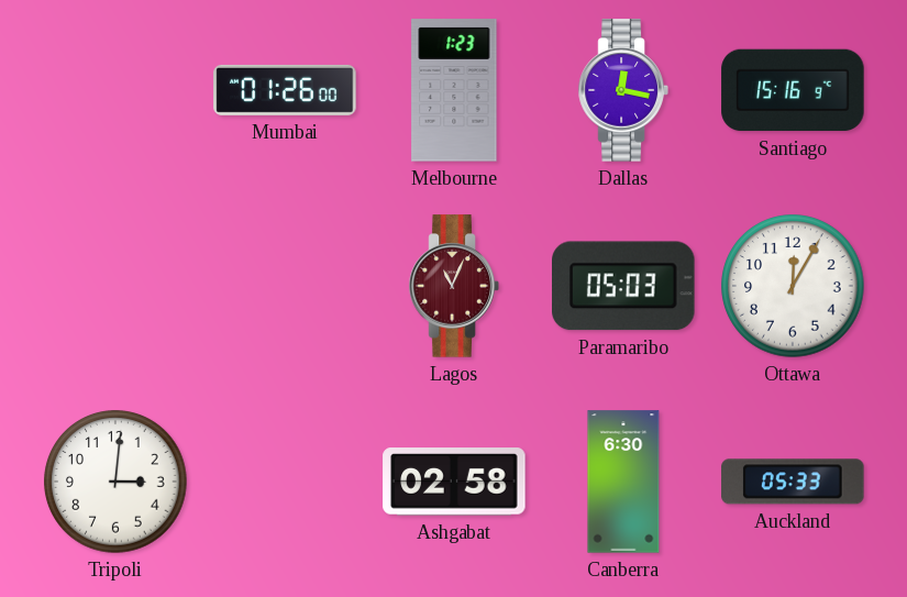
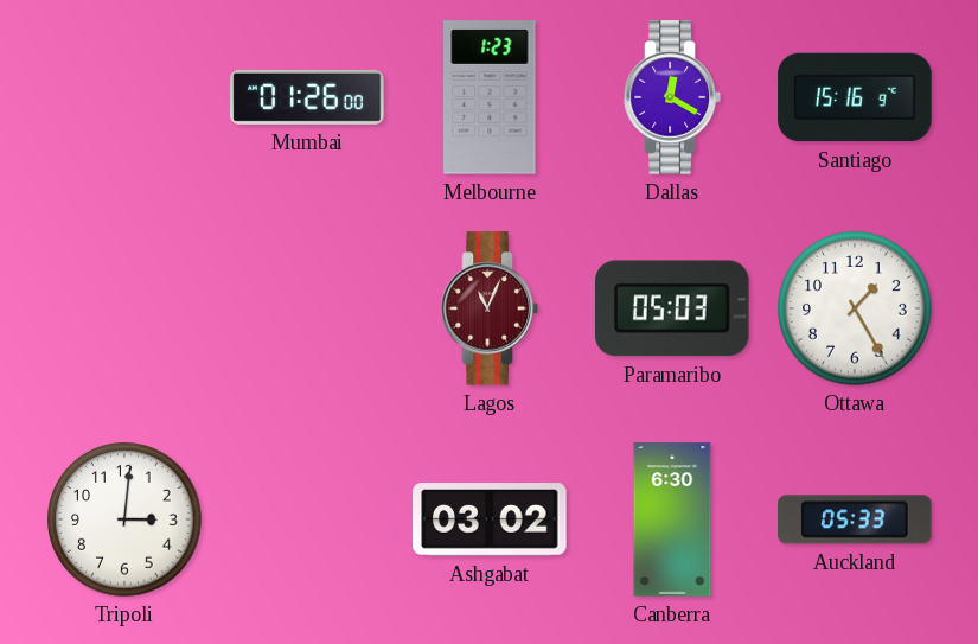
Dallas: 12:17 -> 12:20
Ottawa: 12:05 -> 1:25
Ashgabat: 02:58 -> 03:02
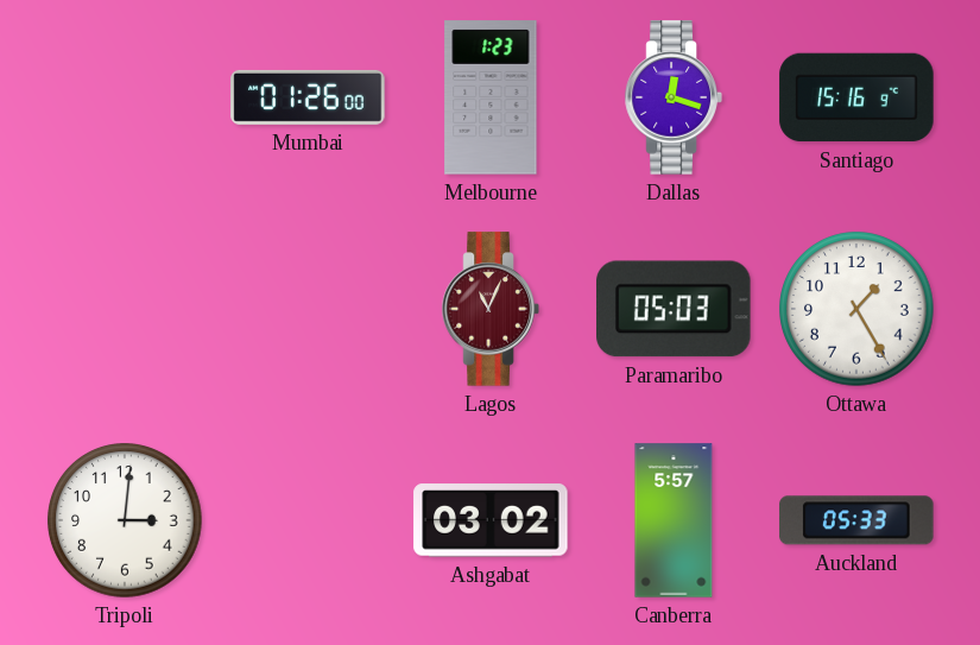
Dallas: 12:20 -> 12:18
Canberra: 6:30 -> 5:57
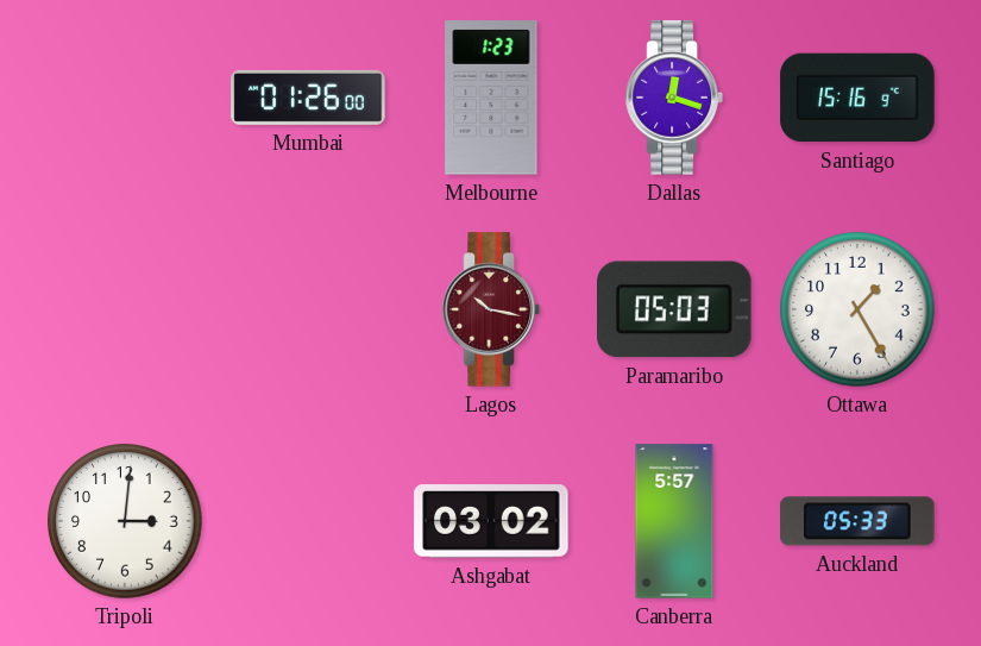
Lagos: 11:04 -> 10:17
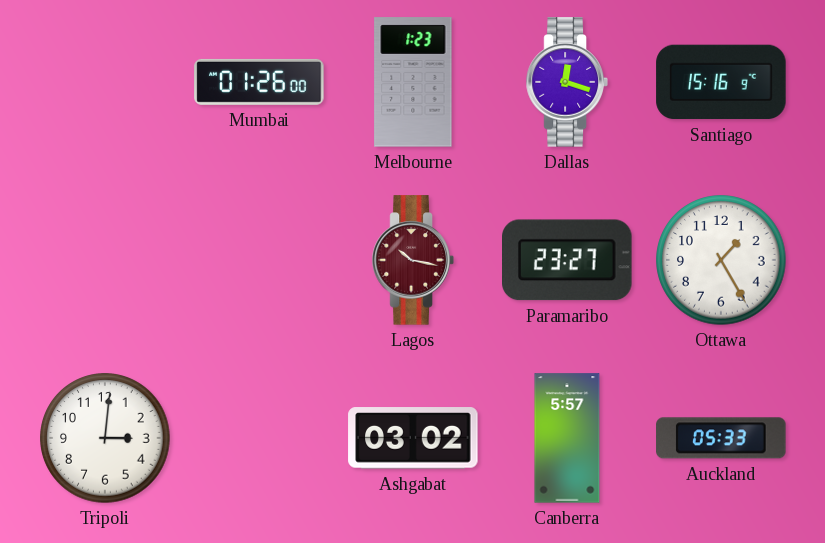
Paramaribo: 05:03 -> 23:27
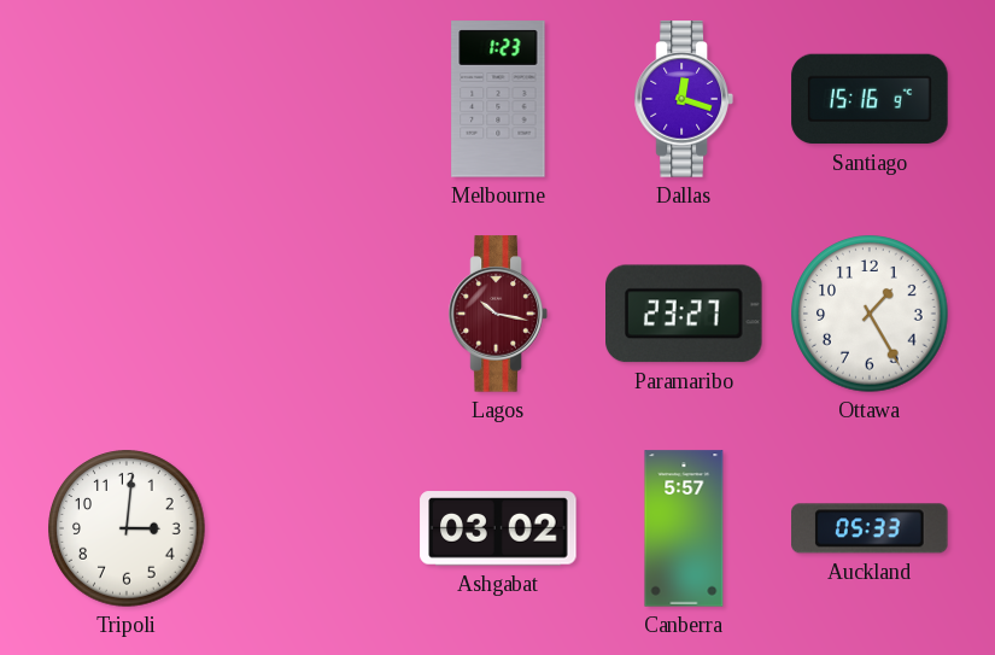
Mumbai: 01:26 -> none
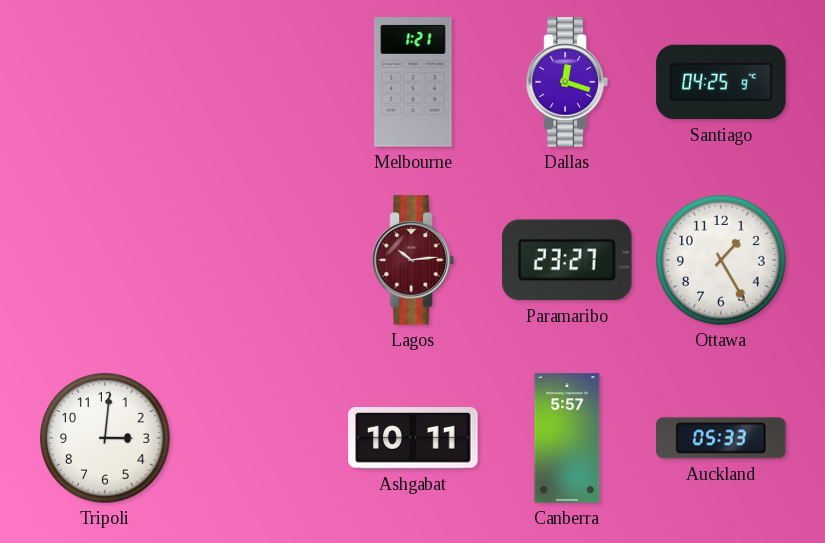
Melbourne: 1:23 -> 1:21
Santiago: 15:16 -> 04:25
Lagos: 10:17 -> 10:14
Ashgabat: 03:02 -> 10:11
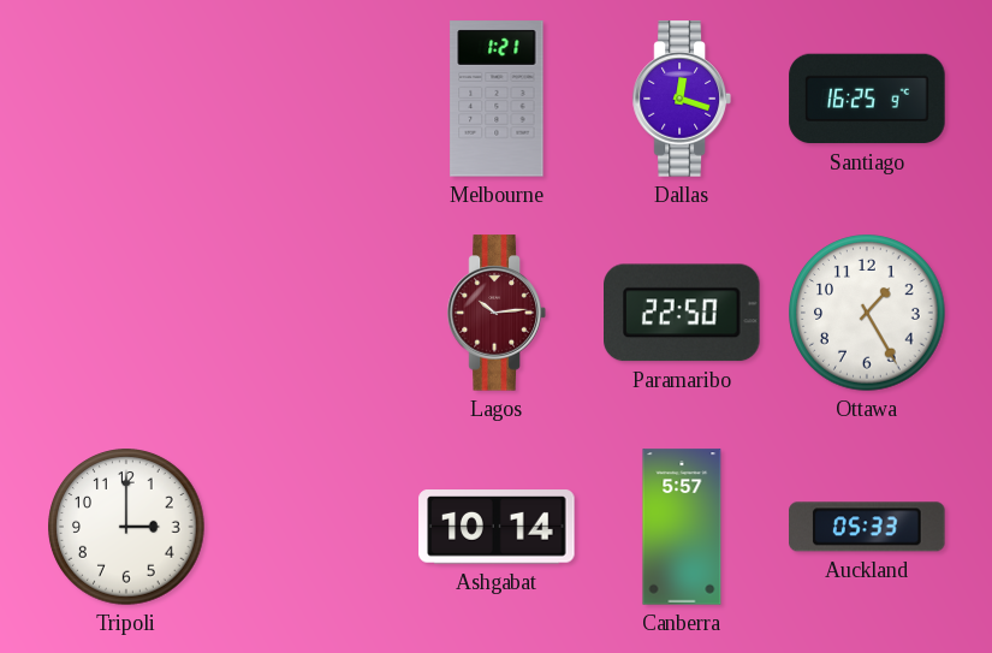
Santiago: 04:25 -> 16:25
Paramaribo: 23:27 -> 22:50
Tripoli: 3:01 -> 3:00
Ashgabat: 10:11 -> 10:14
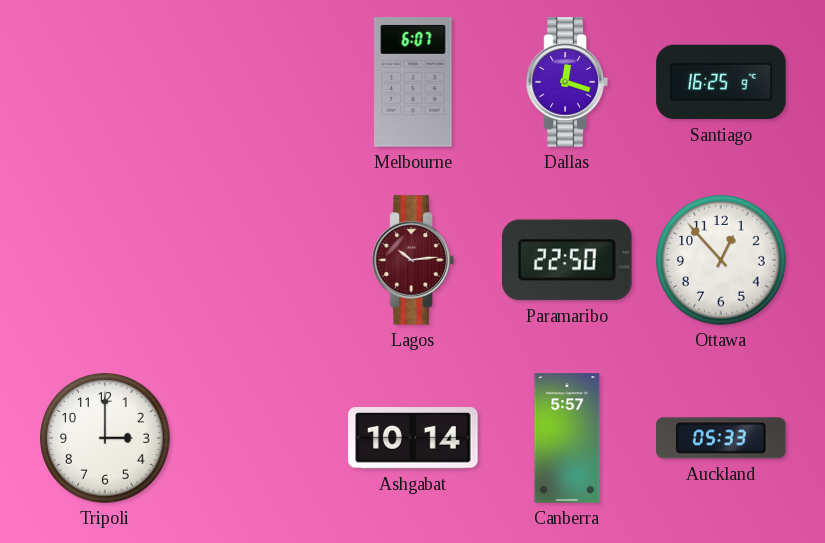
Melbourne: 1:21 -> 6:07
Ottawa: 1:25 -> 12:53
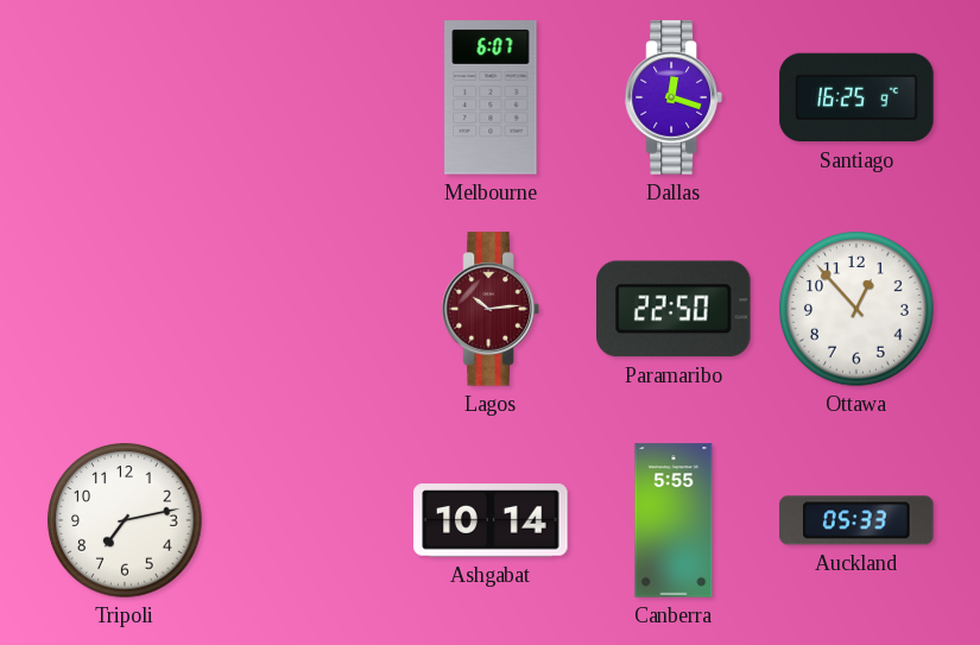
Tripoli: 3:00 -> 7:13
Canberra: 5:57 -> 5:55
